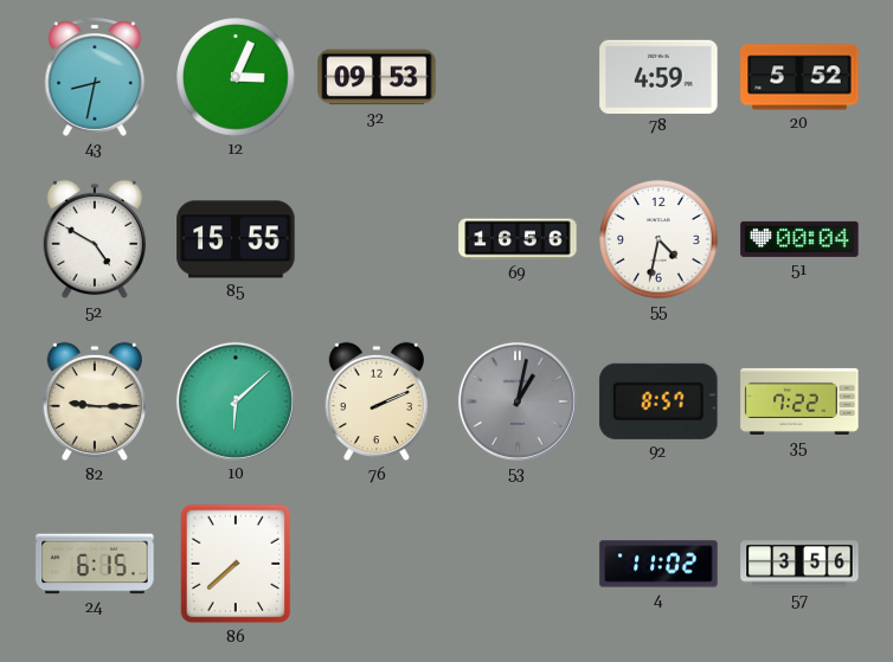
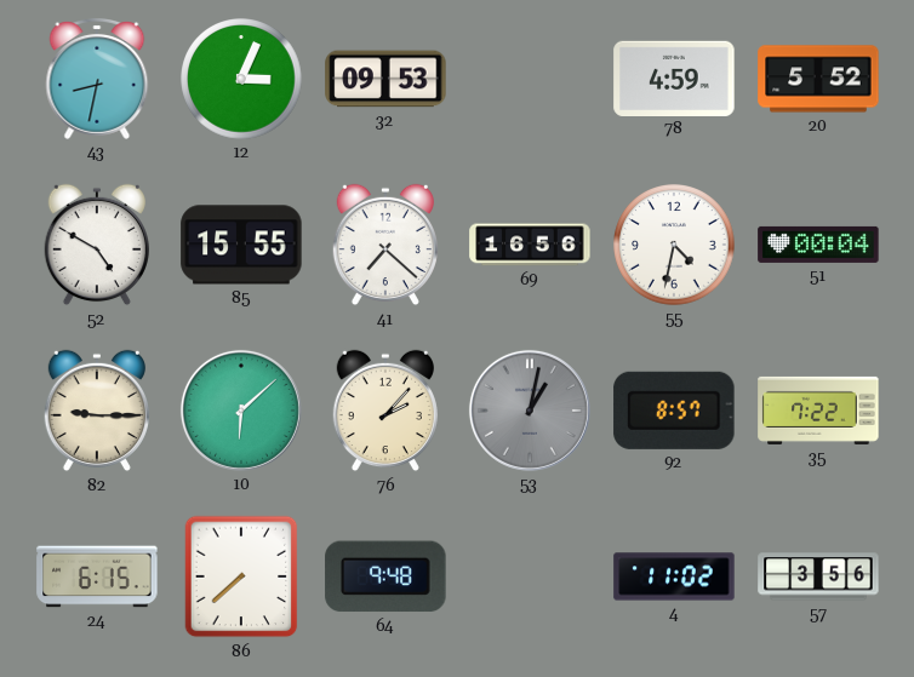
41: none -> 7:22
76: 2:11 -> 2:07
64: none -> 9:48
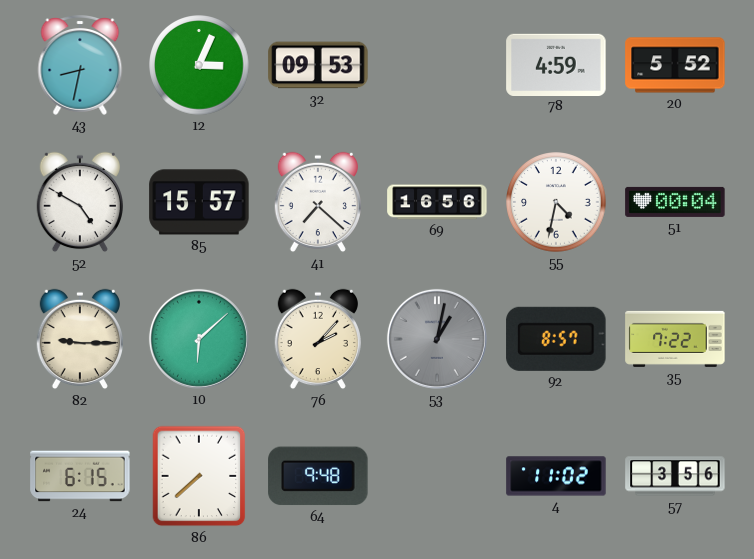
85: 15:55 -> 15:57
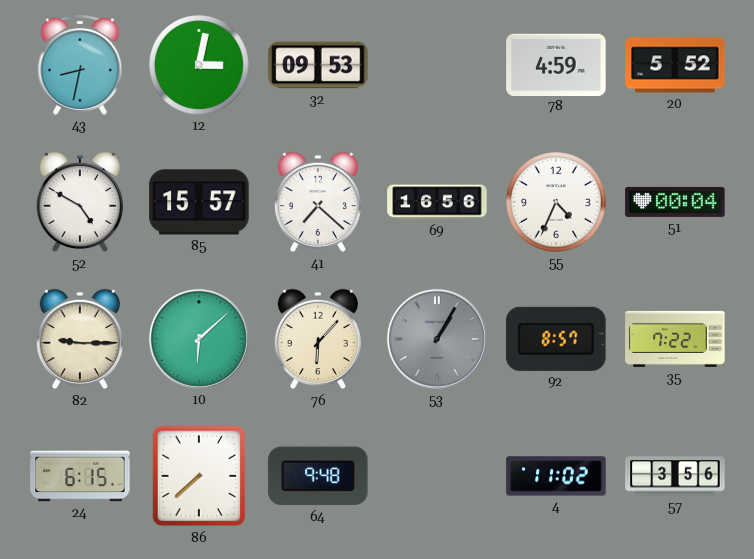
12: 3:04 -> 3:02
55: 4:32 -> 4:34
76: 2:07 -> 6:07
53: 1:02 -> 1:05
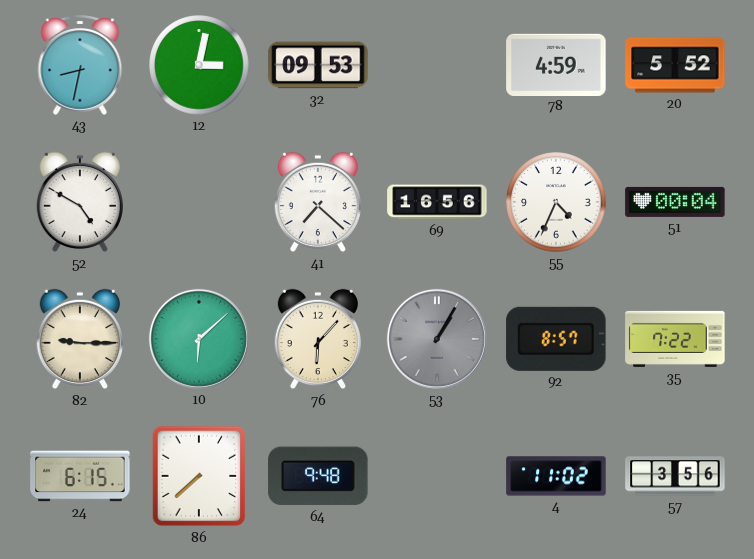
85: 15:57 -> none
